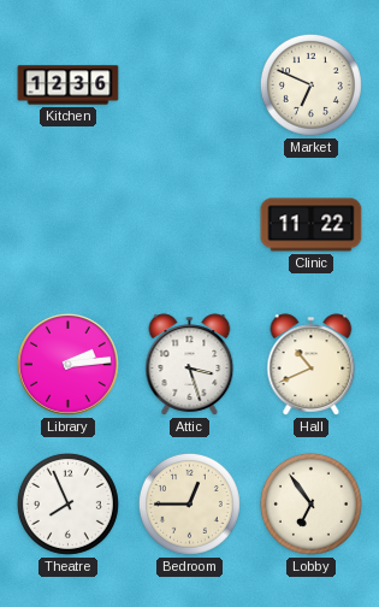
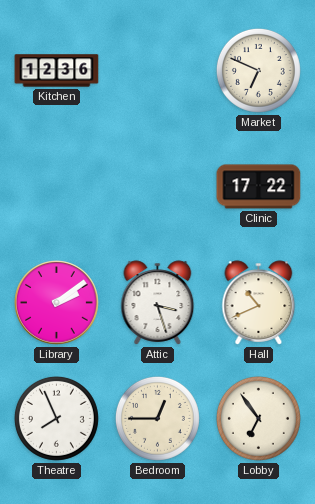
Clinic: 11:22 -> 17:22
Library: 2:14 -> 2:09
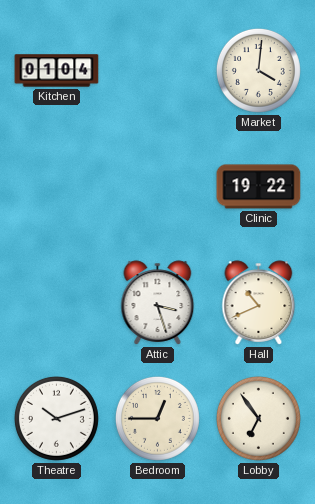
Kitchen: 12:36 -> 01:04
Market: 6:49 -> 4:01
Clinic: 17:22 -> 19:22
Library: 2:09 -> none
Theatre: 7:56 -> 10:12
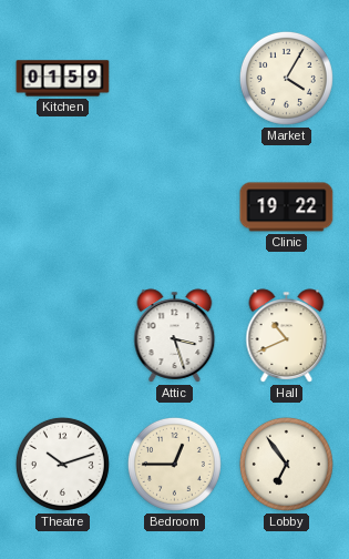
Kitchen: 01:04 -> 01:59
Market: 4:01 -> 4:05
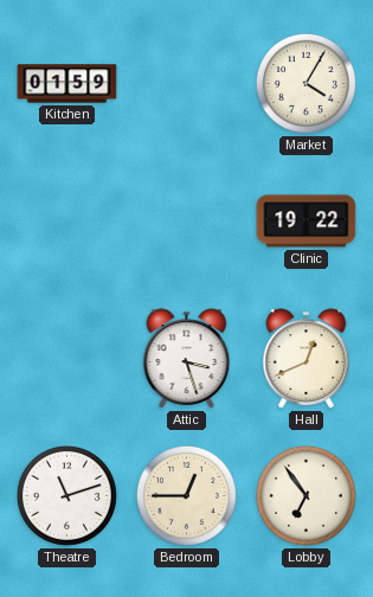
Hall: 10:41 -> 12:41
Theatre: 10:12 -> 11:12
